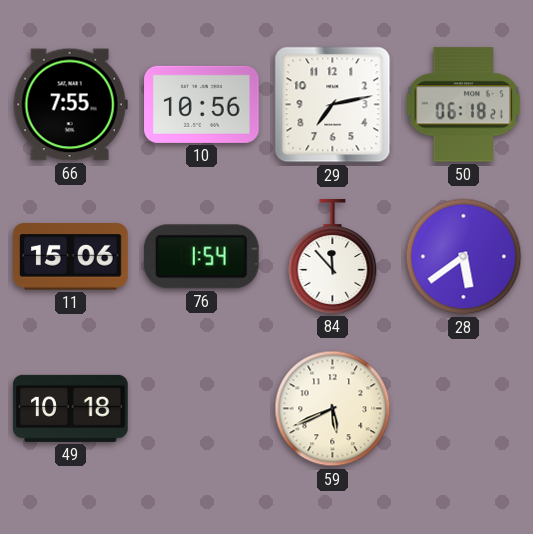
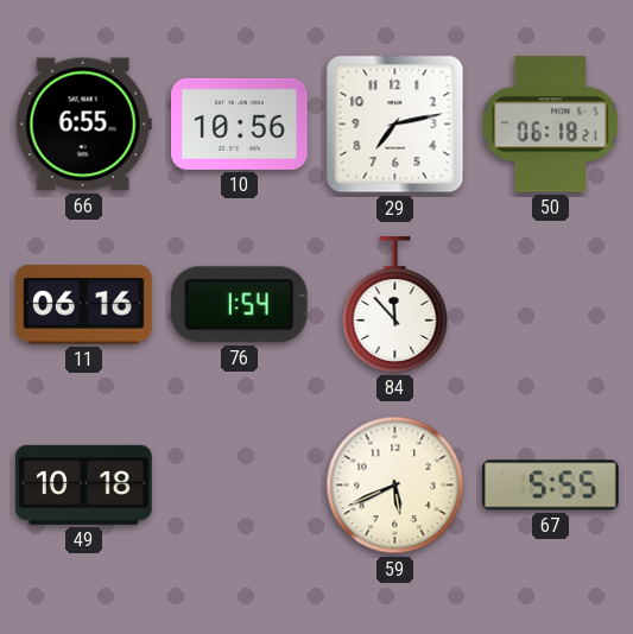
66: 7:55 -> 6:55
11: 15:06 -> 06:16
28: 5:39 -> none
67: none -> 5:55
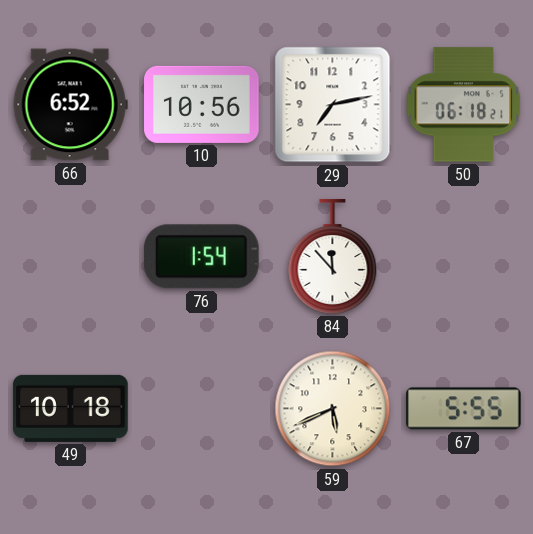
66: 6:55 -> 6:52
11: 06:16 -> none
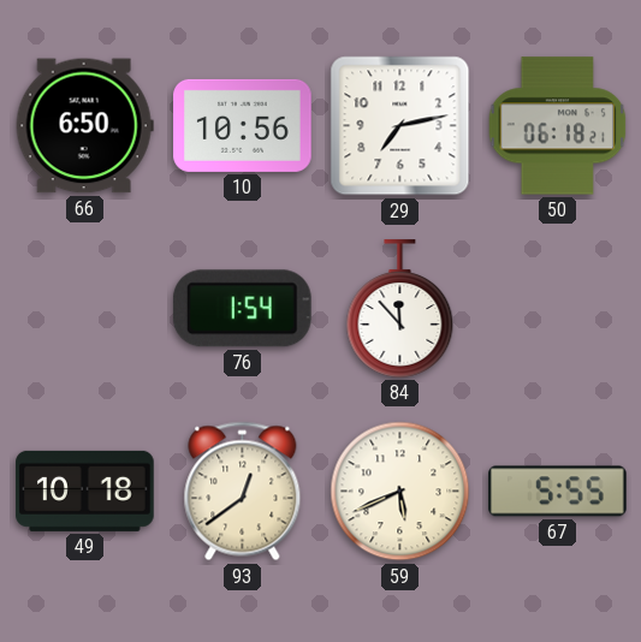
66: 6:52 -> 6:50
93: none -> 12:39
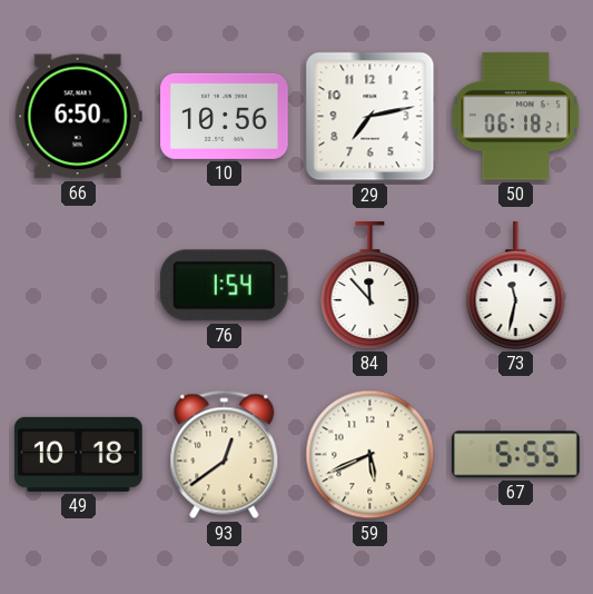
73: none -> 11:32
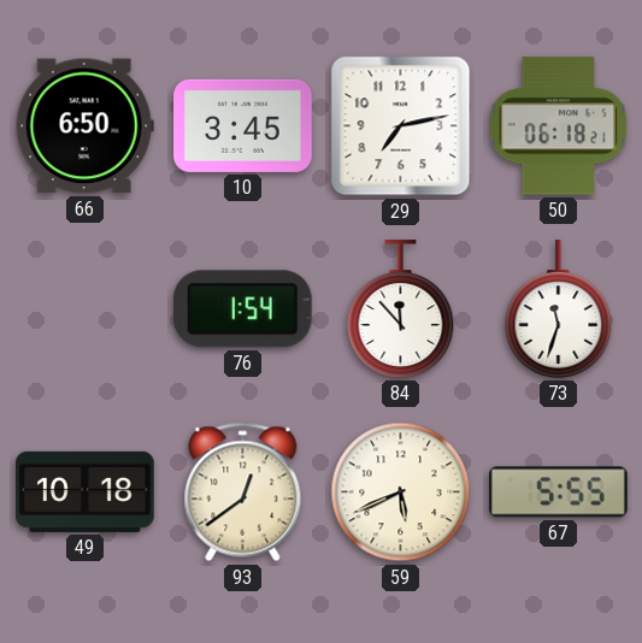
10: 10:56 -> 3:45
73: 11:32 -> 11:33
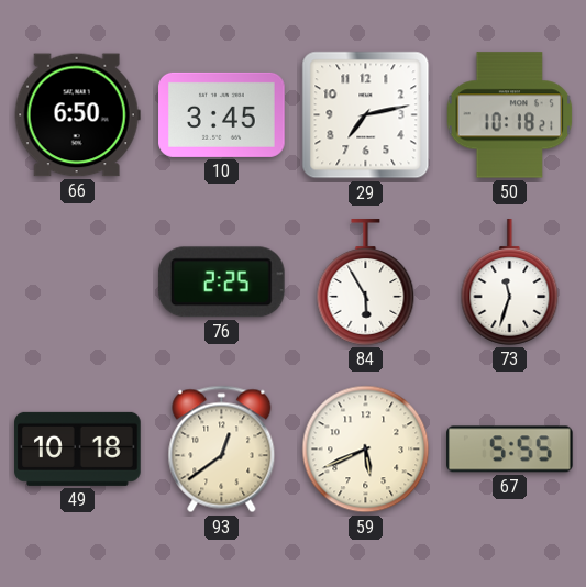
50: 06:18 -> 10:18
76: 1:54 -> 2:25
84: 11:53 -> 5:55
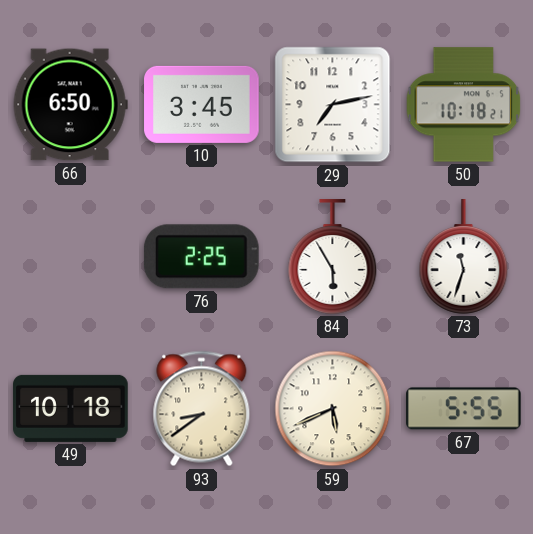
93: 12:39 -> 8:39
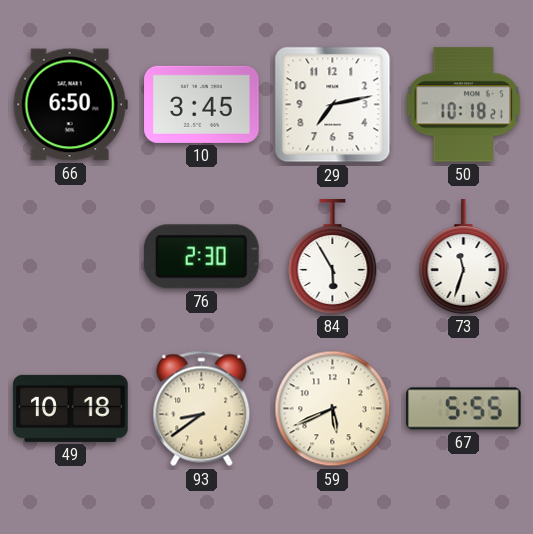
76: 2:25 -> 2:30
